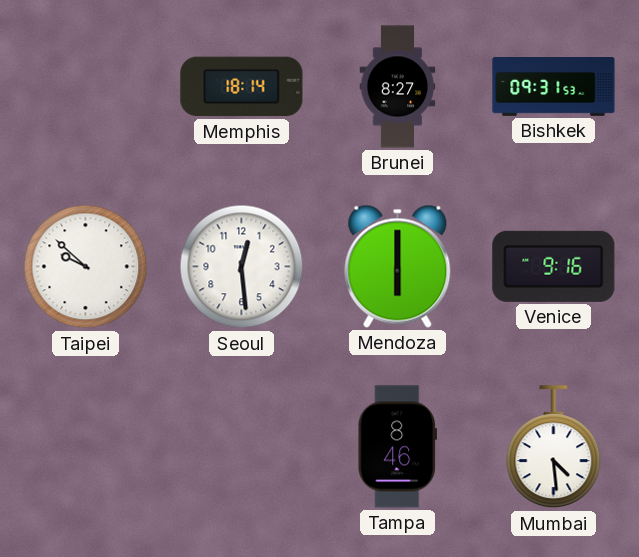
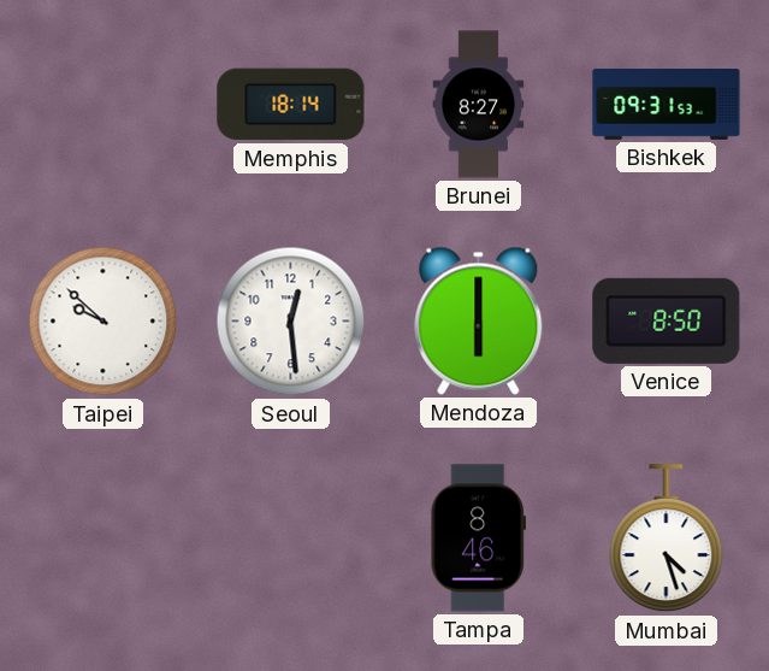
Venice: 9:16 -> 8:50
Mumbai: 4:29 -> 4:27
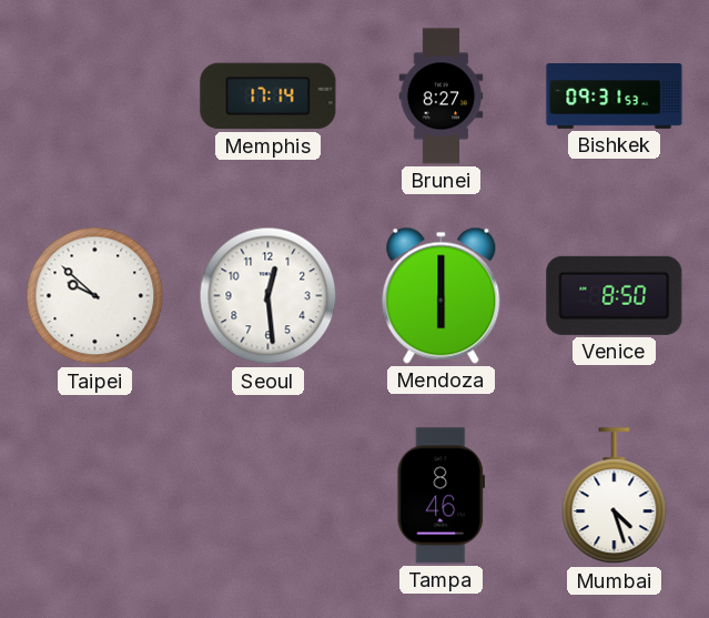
Memphis: 18:14 -> 17:14
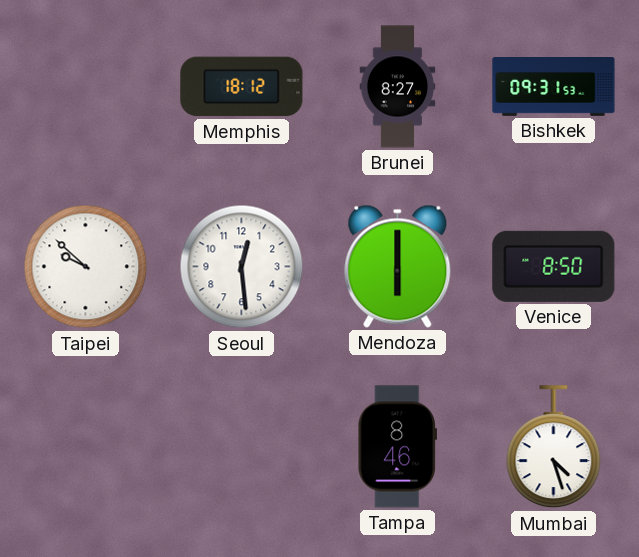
Memphis: 17:14 -> 18:12
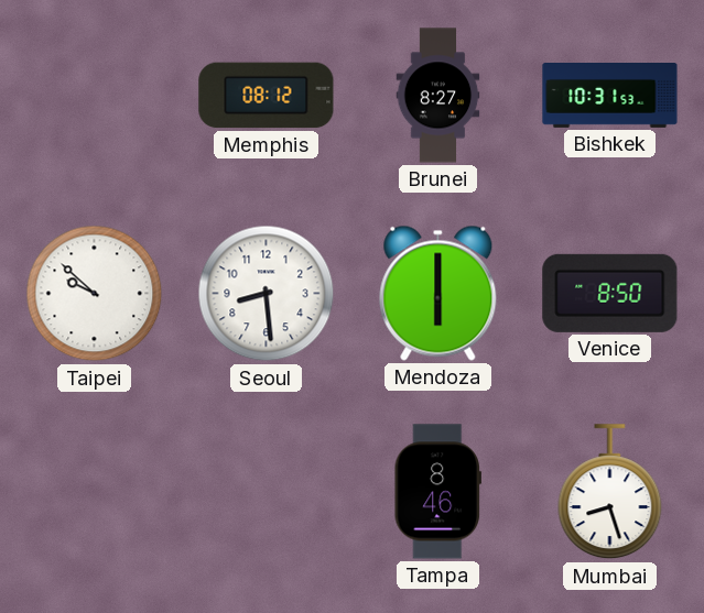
Memphis: 18:12 -> 08:12
Bishkek: 09:31 -> 10:31
Seoul: 12:29 -> 8:29
Mumbai: 4:27 -> 8:27
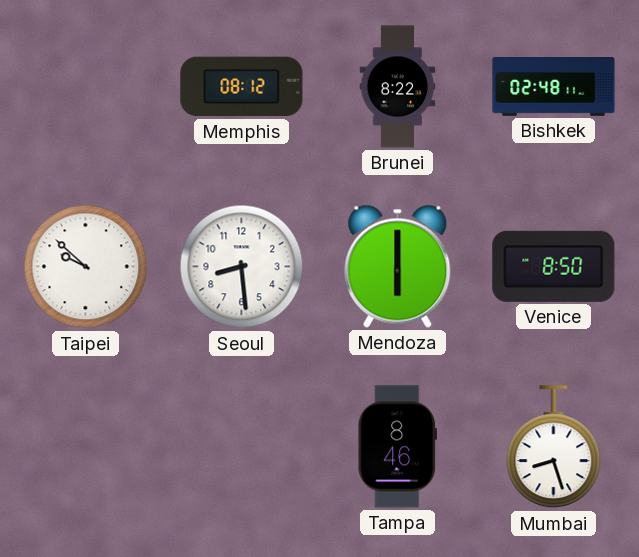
Brunei: 8:27 -> 8:22
Bishkek: 10:31 -> 02:48
